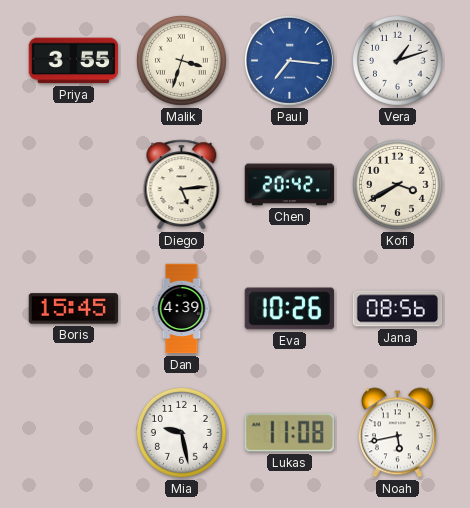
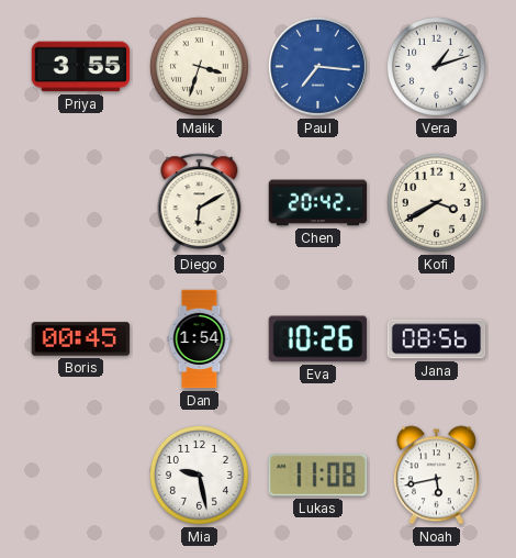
Diego: 5:14 -> 6:10
Boris: 15:45 -> 00:45
Dan: 4:39 -> 1:54
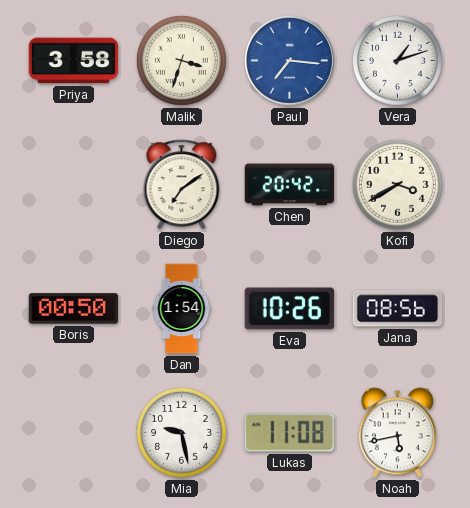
Priya: 3:55 -> 3:58
Diego: 6:10 -> 7:09
Boris: 00:45 -> 00:50
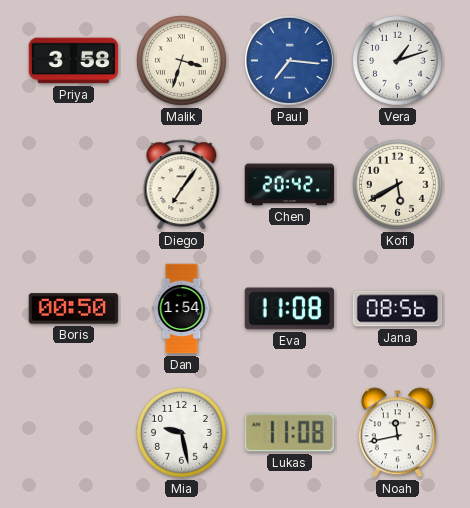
Diego: 7:09 -> 7:06
Kofi: 3:40 -> 5:40
Eva: 10:26 -> 11:08
Noah: 5:43 -> 11:43
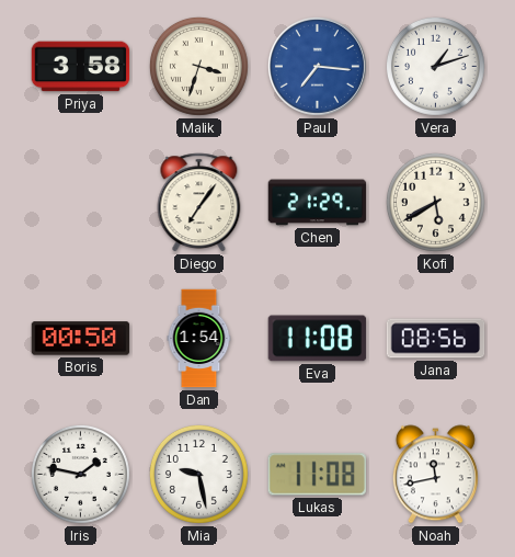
Chen: 20:42 -> 21:29
Iris: none -> 1:47
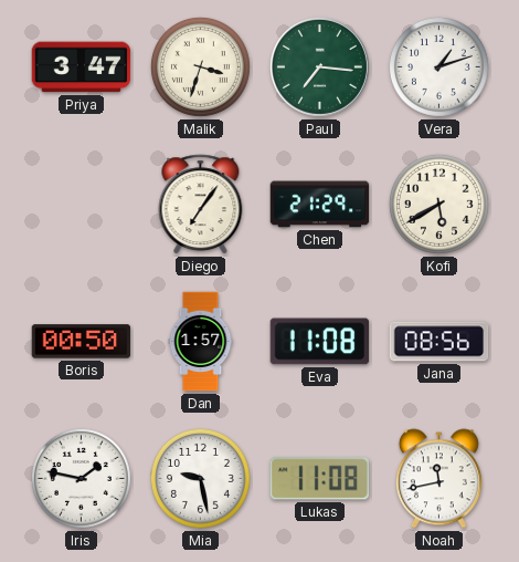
Priya: 3:58 -> 3:47
Paul dial: blue -> green
Dan: 1:54 -> 1:57
